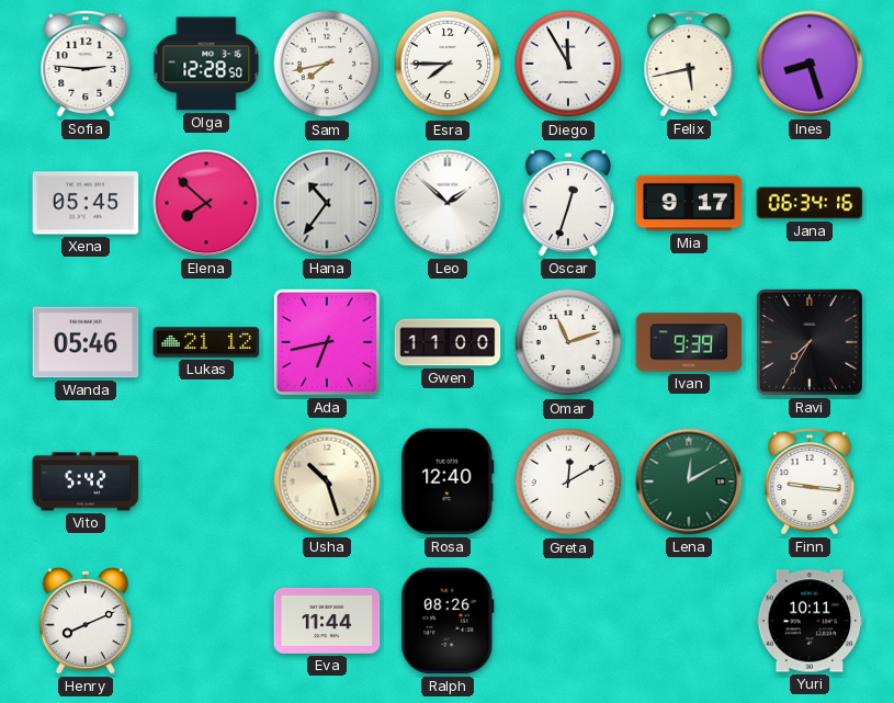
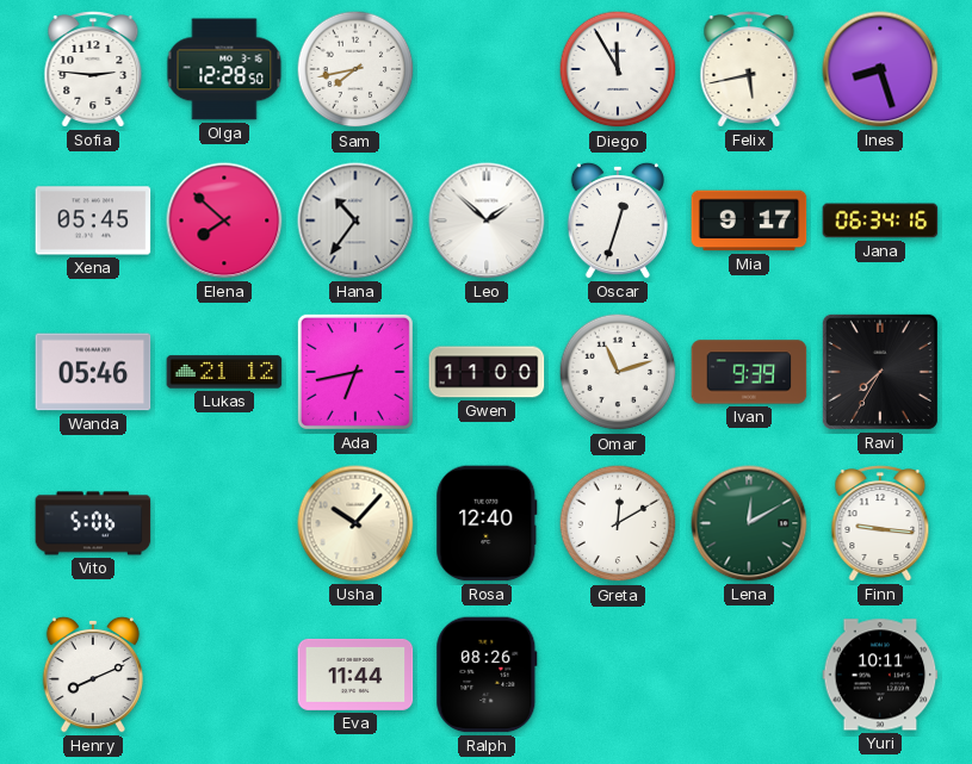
Esra: 7:45 -> none
Vito: 5:42 -> 5:06
Usha: 10:27 -> 10:07
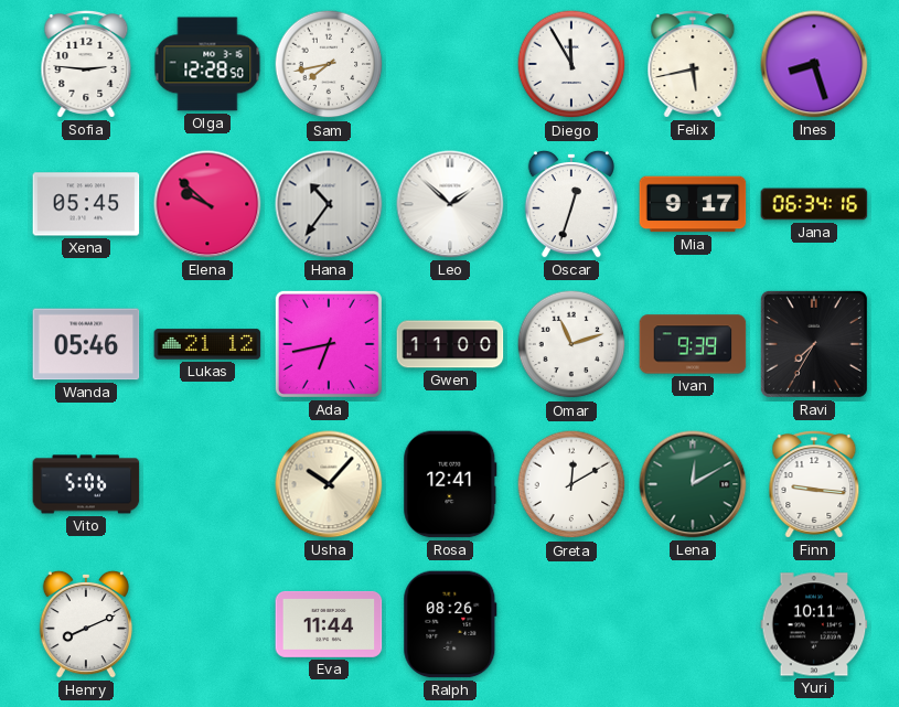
Elena: 7:52 -> 9:52
Rosa: 12:40 -> 12:41
